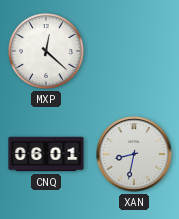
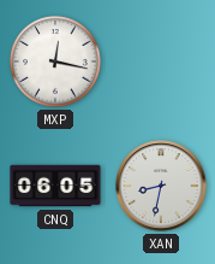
MXP: 12:22 -> 12:17
CNQ: 06:01 -> 06:05
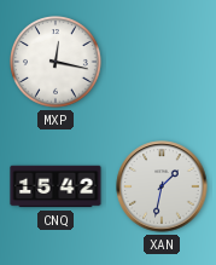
CNQ: 06:05 -> 15:42
XAN: 8:32 -> 1:32
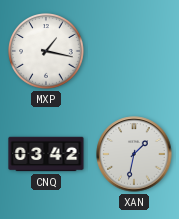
MXP: 12:17 -> 1:17
CNQ: 15:42 -> 03:42
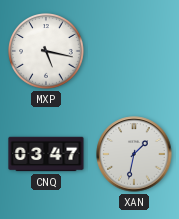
MXP: 1:17 -> 5:17
CNQ: 03:42 -> 03:47
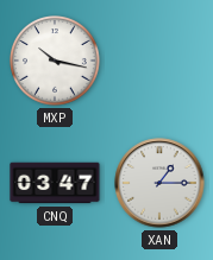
MXP: 5:17 -> 10:17
XAN: 1:32 -> 1:15
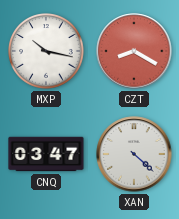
CZT: none -> 8:20
XAN: 1:15 -> 4:22
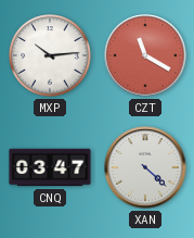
MXP: 10:17 -> 10:14
CZT: 8:20 -> 11:20
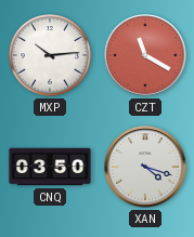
CNQ: 03:47 -> 03:50
XAN: 4:22 -> 4:18
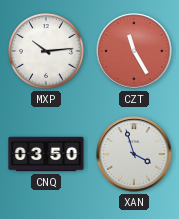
CZT: 11:20 -> 11:25
XAN: 4:18 -> 3:57
